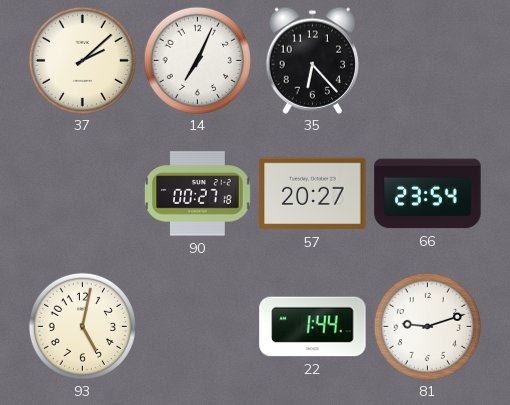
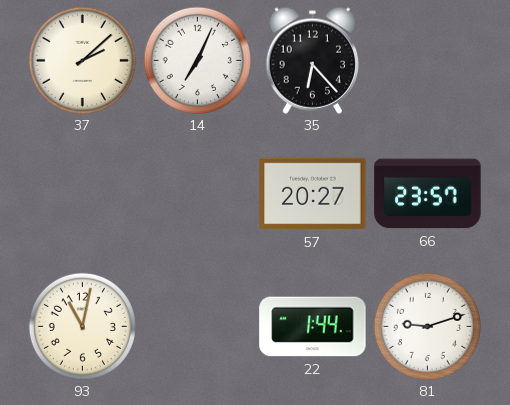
90: 00:27 -> none
66: 23:54 -> 23:57
93: 5:02 -> 11:02
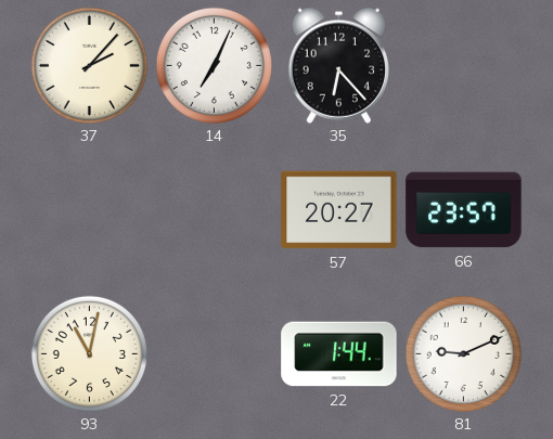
37: 2:08 -> 2:07
81: 9:12 -> 9:11
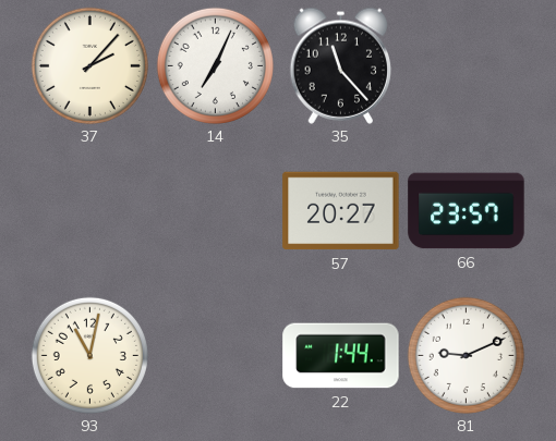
35: 6:23 -> 11:23
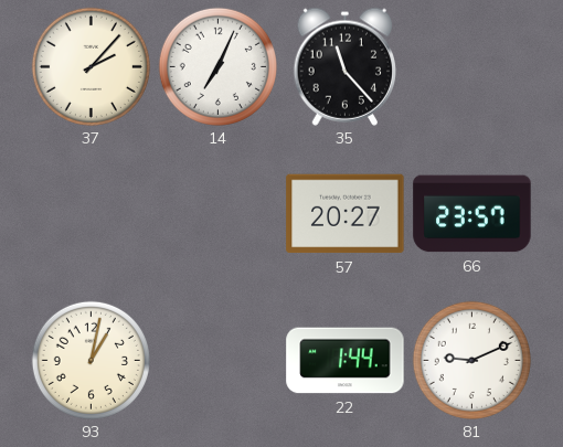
93: 11:02 -> 1:02
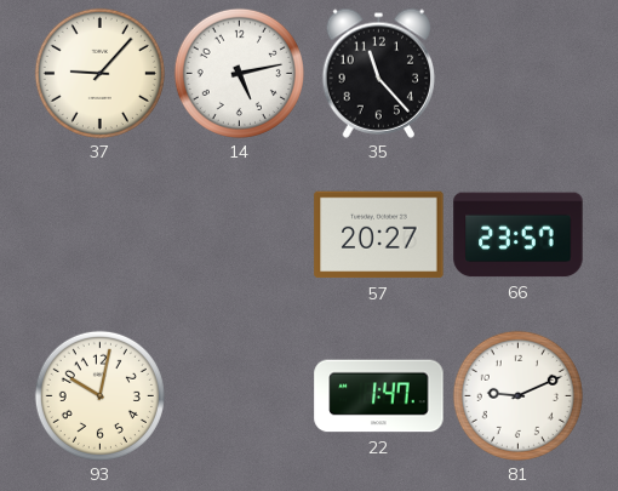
37: 2:07 -> 9:07
14: 7:04 -> 5:13
93: 1:02 -> 10:02
22: 1:44 -> 1:47
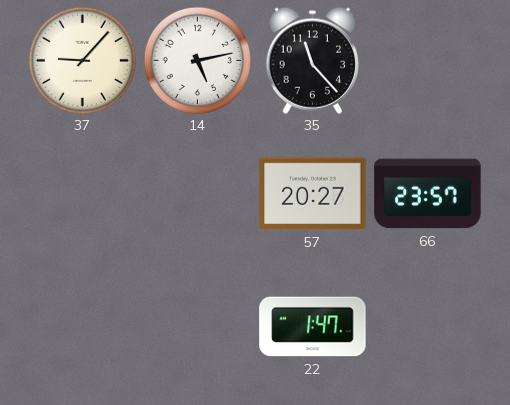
93: 10:02 -> none
81: 9:11 -> none
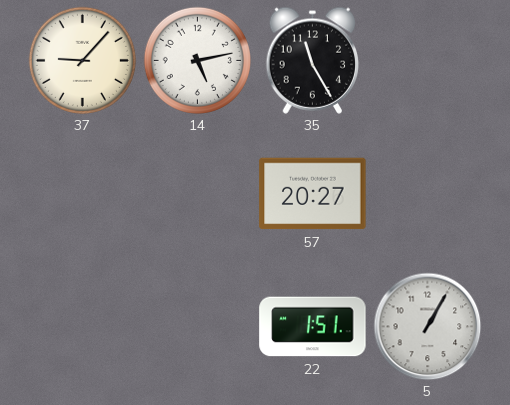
35: 11:23 -> 11:25
66: 23:57 -> none
22: 1:47 -> 1:51
5: none -> 1:05
